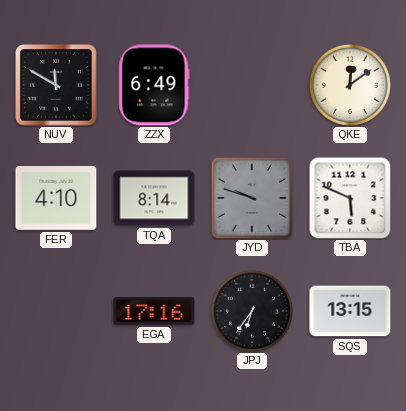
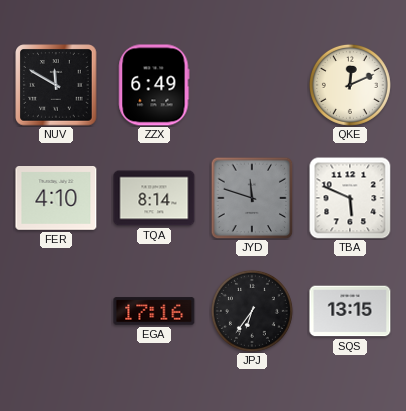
QKE: 12:09 -> 12:11
JYD: 9:48 -> 11:48
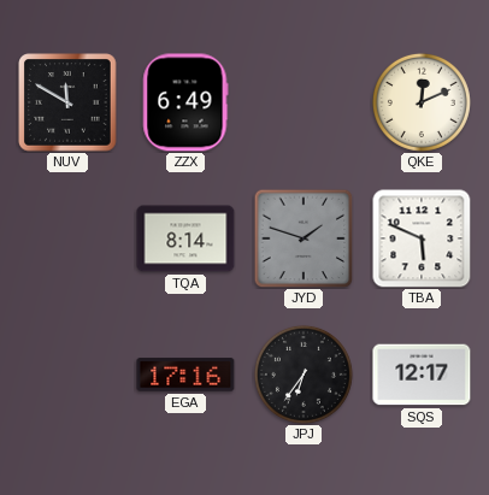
FER: 4:10 -> none
JYD: 11:48 -> 1:48
SQS: 13:15 -> 12:17
